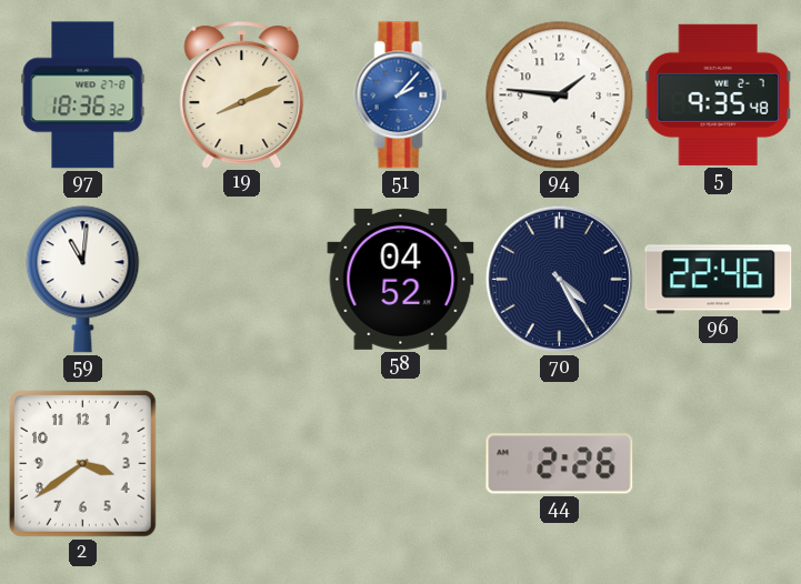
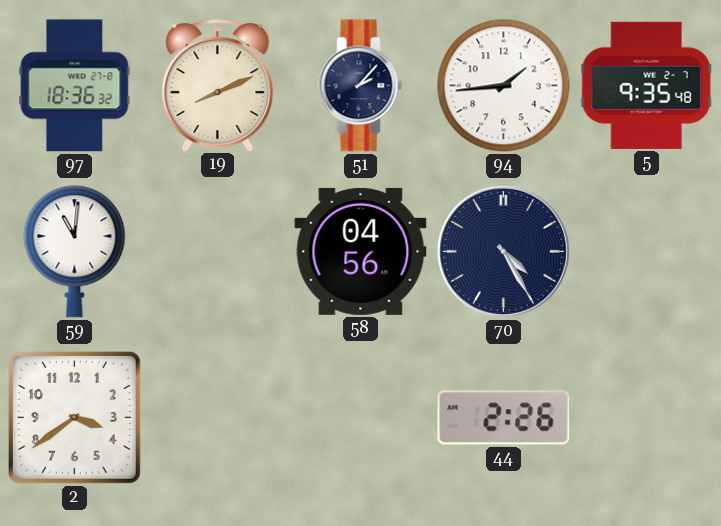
51 dial: blue -> navy
94: 1:46 -> 1:44
58: 04:52 -> 04:56
96: 22:46 -> none
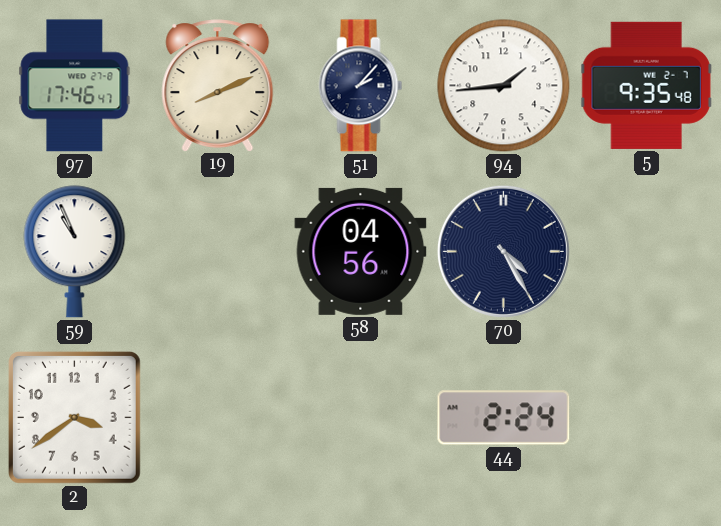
97: 18:36 -> 17:46
59: 11:01 -> 10:56
44: 2:26 -> 2:24
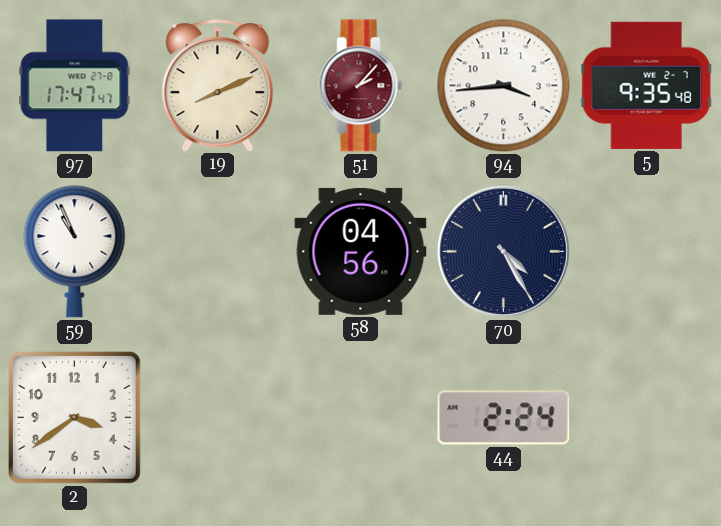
97: 17:46 -> 17:47
51 dial: navy -> burgundy
94: 1:44 -> 3:44
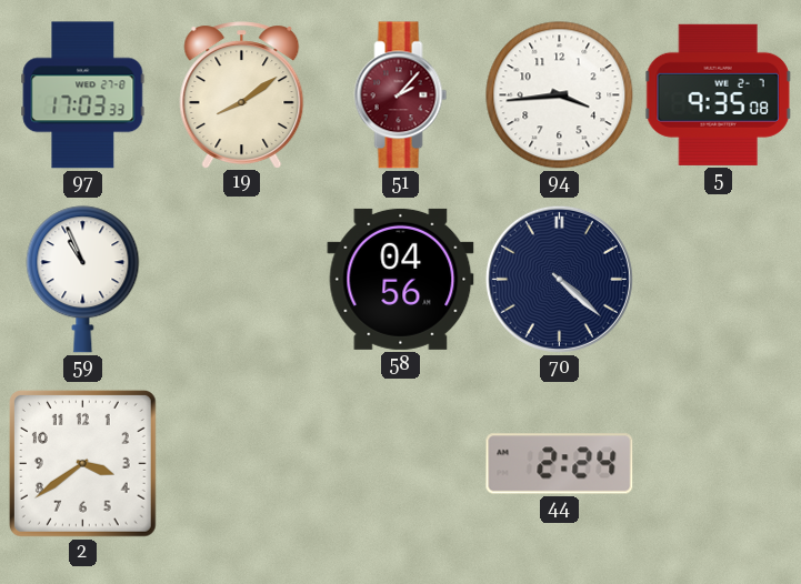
97: 17:47 -> 17:03
19: 8:11 -> 8:09
5: 9:35:48 -> 9:35:08
70: 4:25 -> 4:22
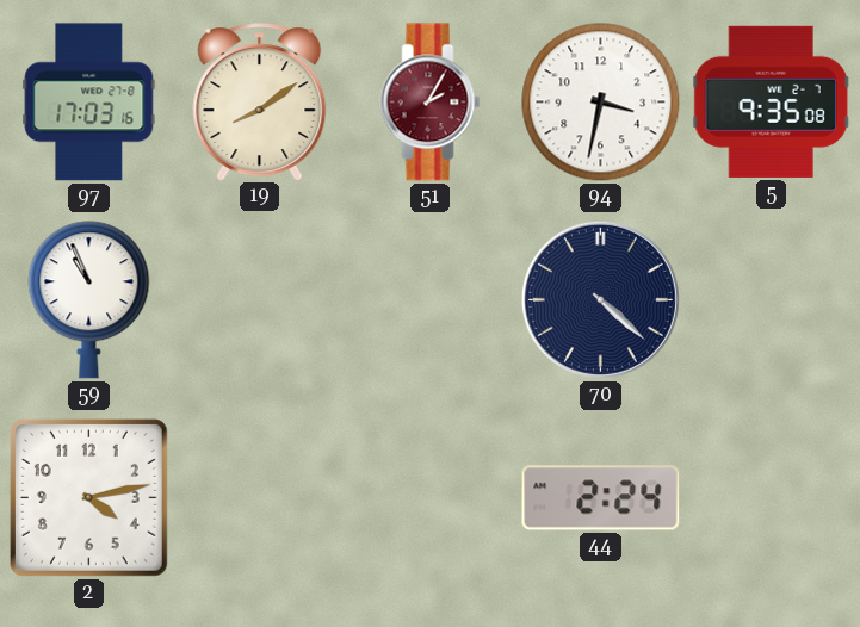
97: 17:03:33 -> 17:03:16
51: 2:07 -> 2:05
94: 3:44 -> 3:32
58: 04:56 -> none
2: 3:39 -> 4:13
